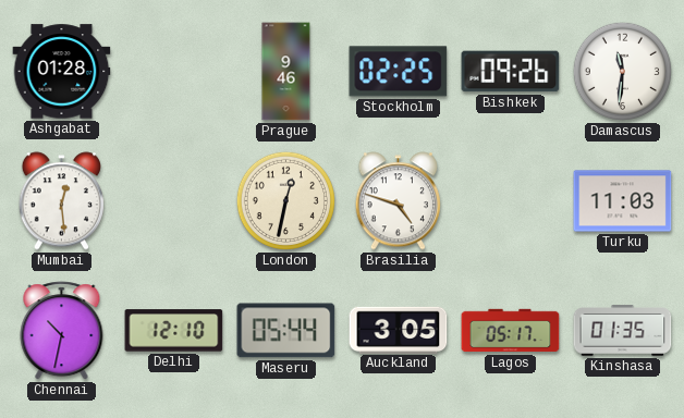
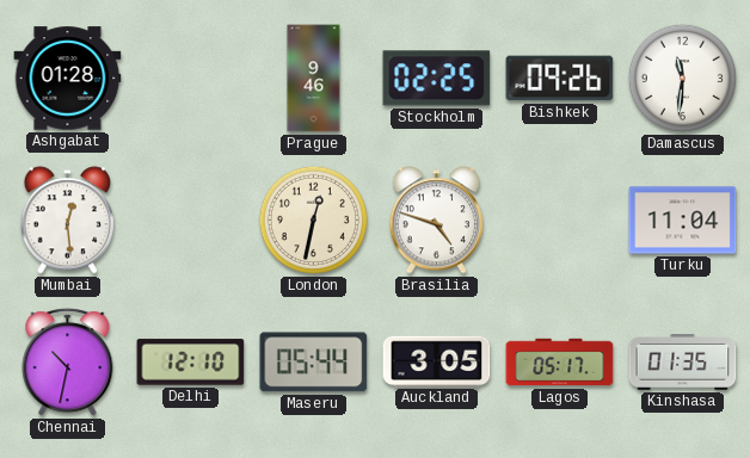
Turku: 11:03 -> 11:04
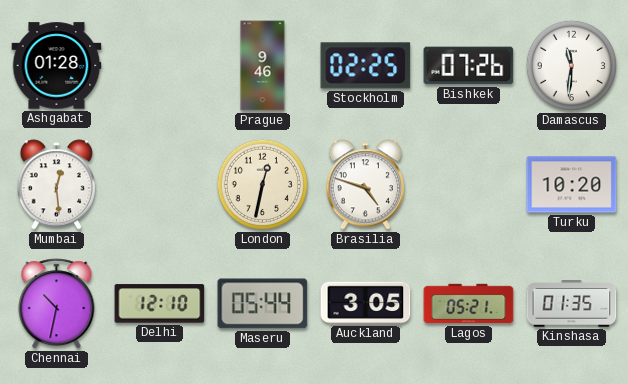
Bishkek: 09:26 -> 07:26
Turku: 11:04 -> 10:20
Lagos: 05:17 -> 05:21
